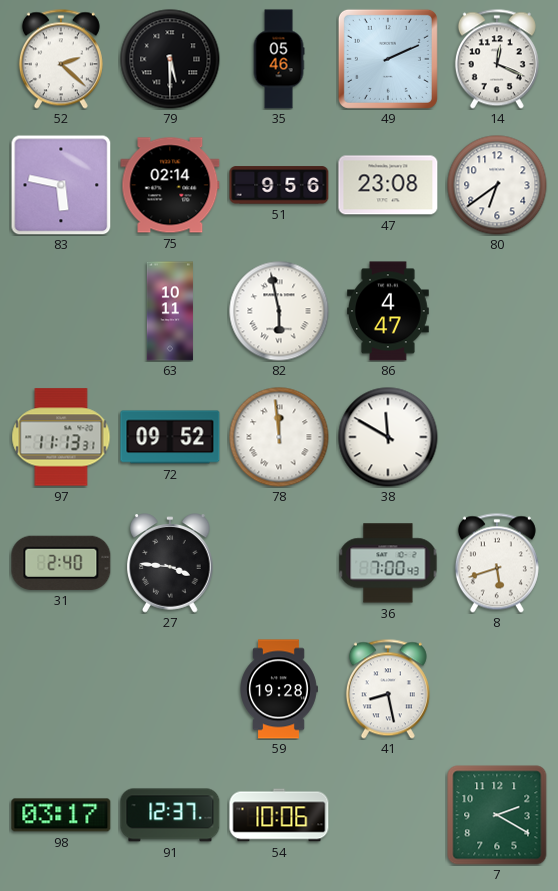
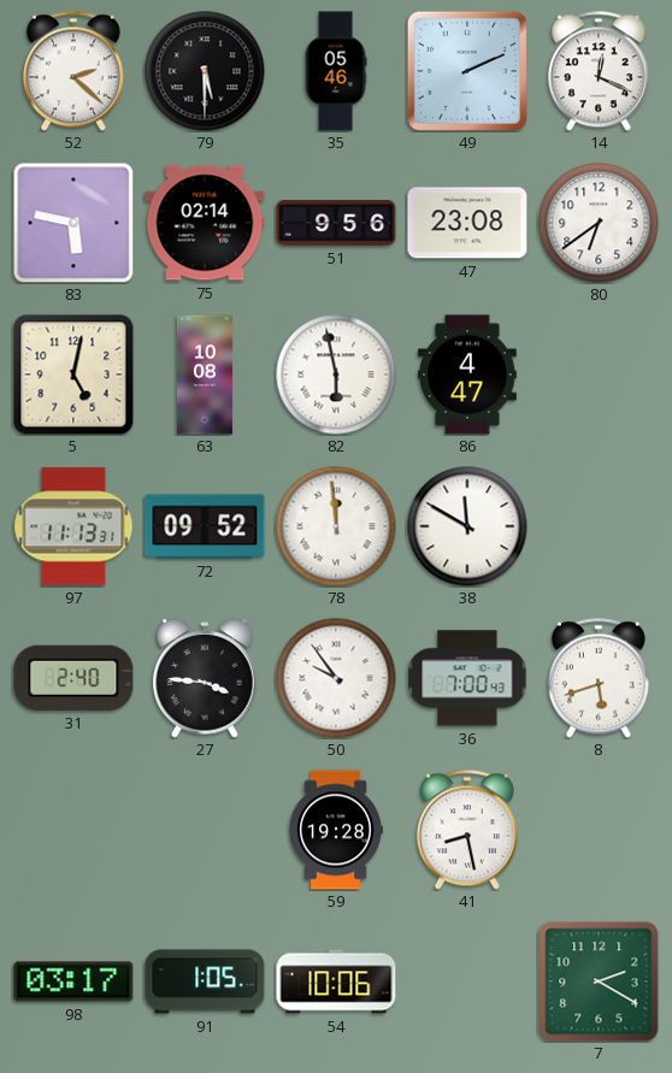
5: none -> 5:02
63: 10:11 -> 10:08
50: none -> 9:54
91: 12:37 -> 1:05
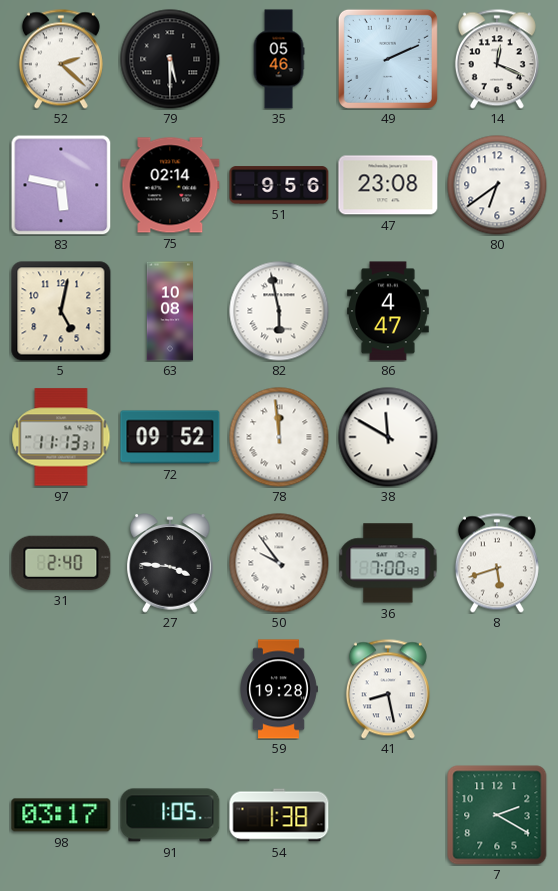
54: 10:06 -> 1:38
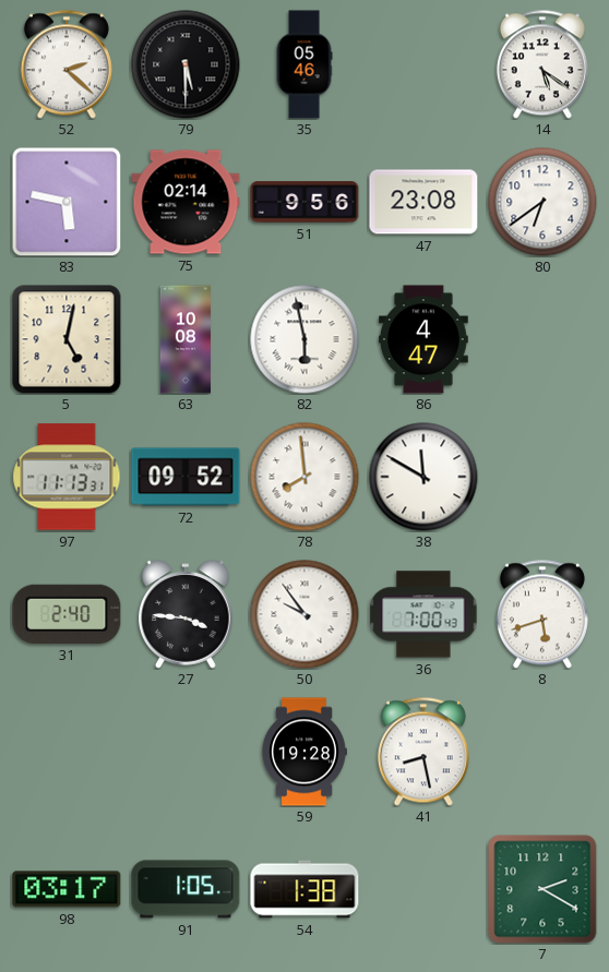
49: 2:11 -> none
14: 12:19 -> 5:21
78: 11:59 -> 7:59
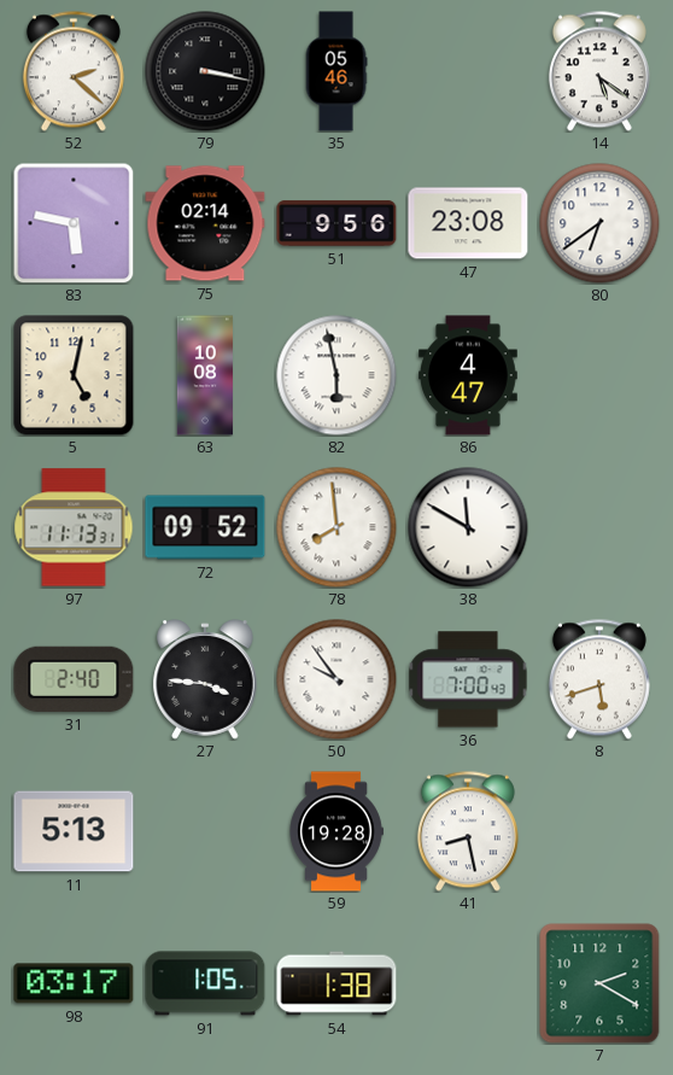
79: 5:30 -> 3:17
11: none -> 5:13
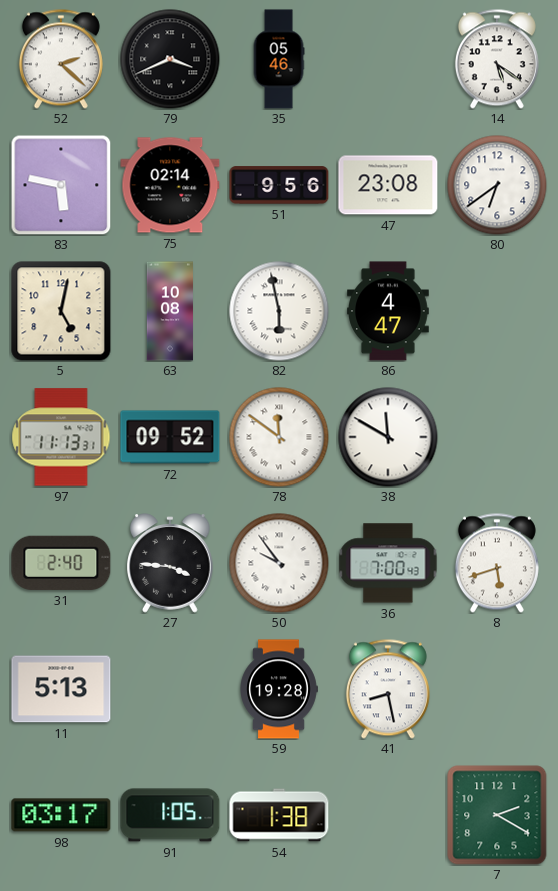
79: 3:17 -> 3:41
78: 7:59 -> 11:51
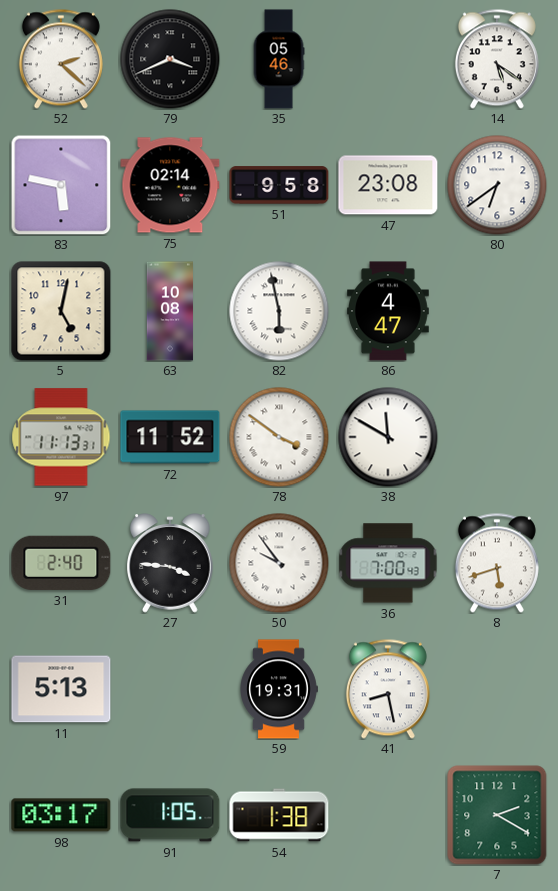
51: 9:56 -> 9:58
72: 09:52 -> 11:52
78: 11:51 -> 3:51
59: 19:28 -> 19:31
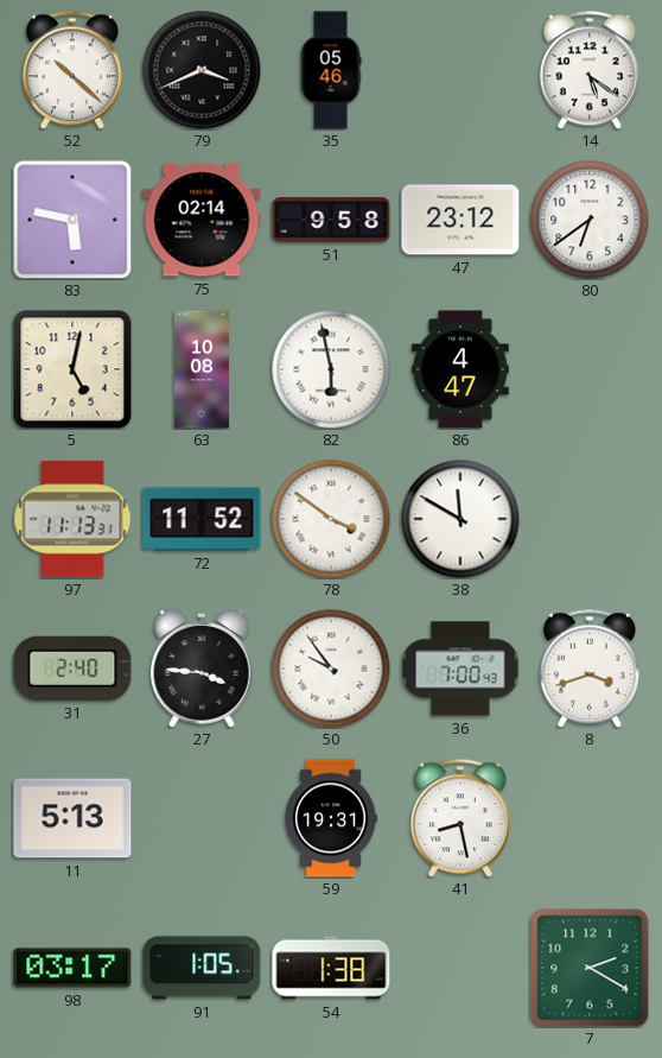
52: 2:22 -> 10:22
47: 23:08 -> 23:12
8: 5:42 -> 3:42
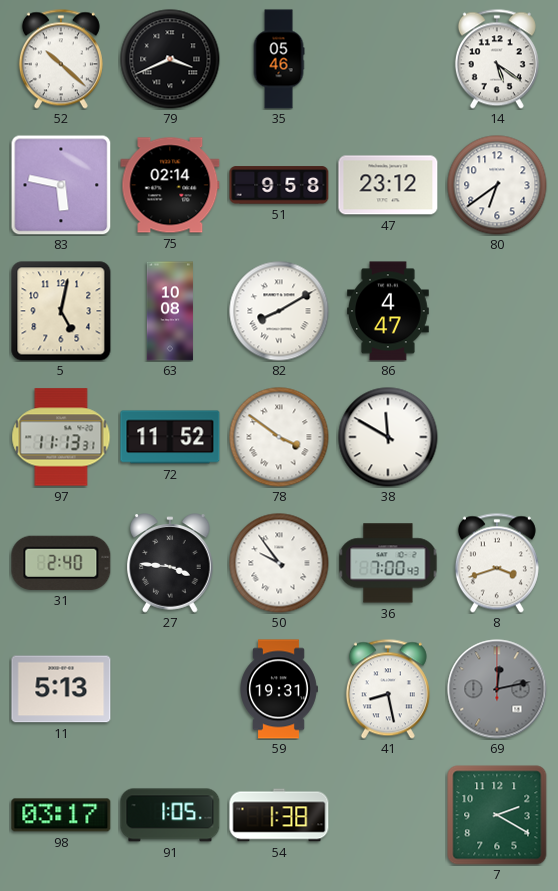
82: 5:58 -> 8:10
69: none -> 12:13
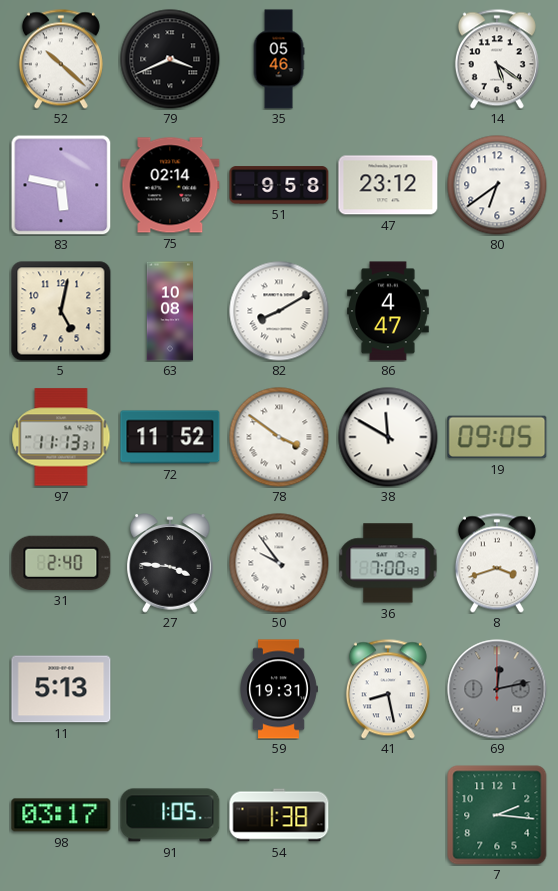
19: none -> 09:05
7: 2:20 -> 2:16
